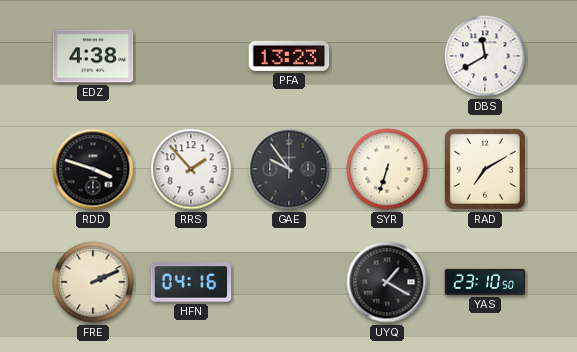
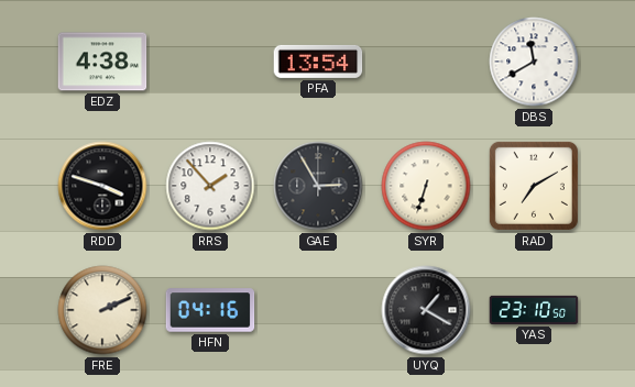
PFA: 13:23 -> 13:54
GAE: 9:54 -> 2:55
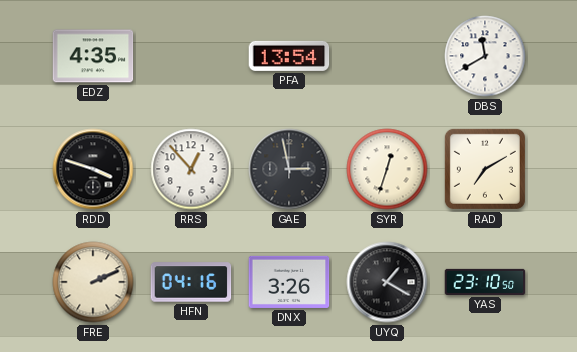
EDZ: 4:38 -> 4:35
RRS: 1:53 -> 12:53
GAE: 2:55 -> 2:58
SYR: 6:33 -> 12:33
DNX: none -> 3:26
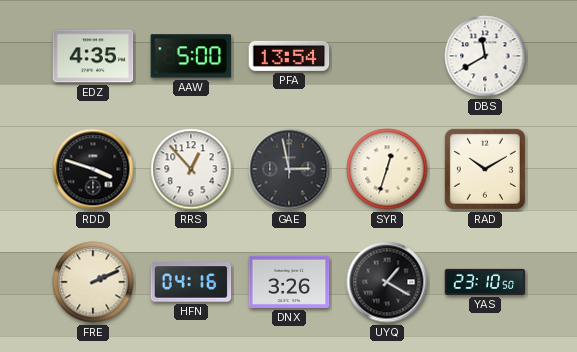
AAW: none -> 5:00
RAD: 7:10 -> 10:10
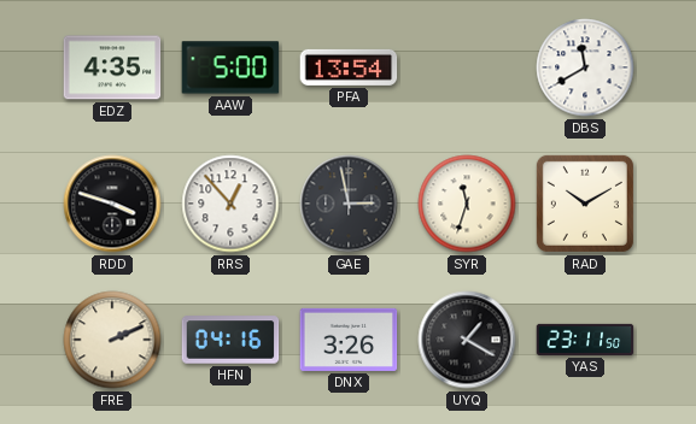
SYR: 12:33 -> 11:33
YAS: 23:10 -> 23:11
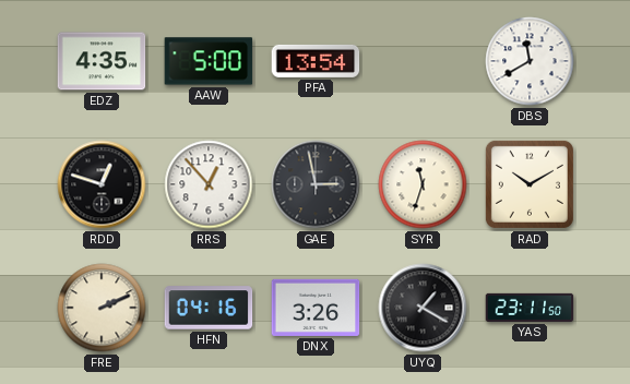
RDD: 3:48 -> 12:48
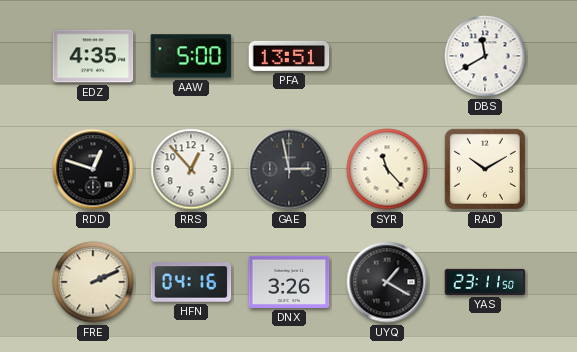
PFA: 13:54 -> 13:51
SYR: 11:33 -> 11:23
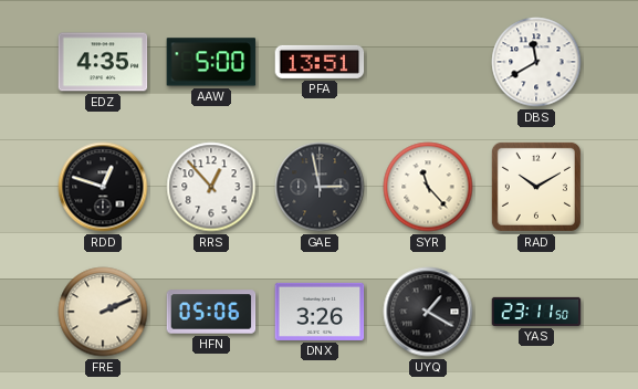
HFN: 04:16 -> 05:06
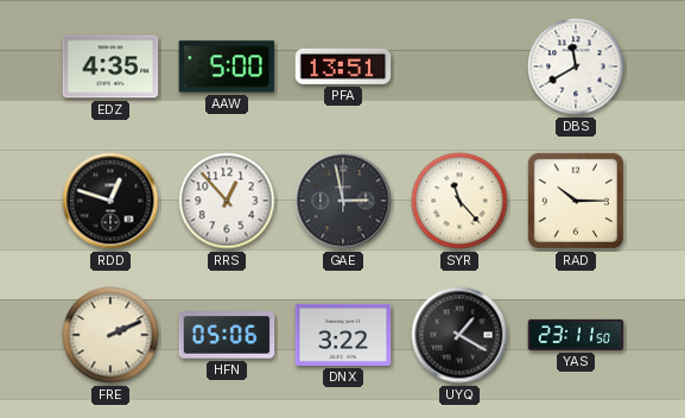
RAD: 10:10 -> 10:15
DNX: 3:26 -> 3:22
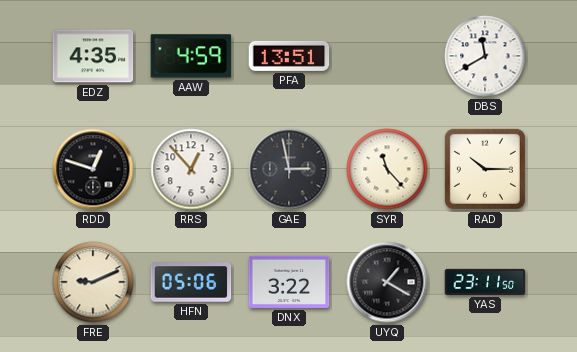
AAW: 5:00 -> 4:59
FRE: 2:11 -> 9:11
